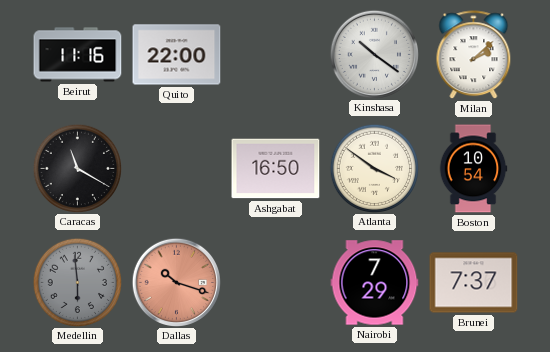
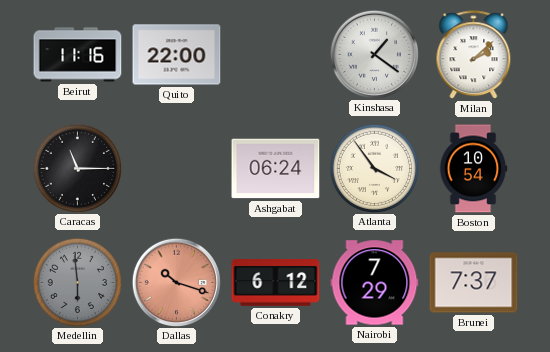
Kinshasa: 10:21 -> 1:21
Caracas: 11:20 -> 11:15
Ashgabat: 16:50 -> 06:24
Atlanta: 3:51 -> 3:54
Conakry: none -> 6:12
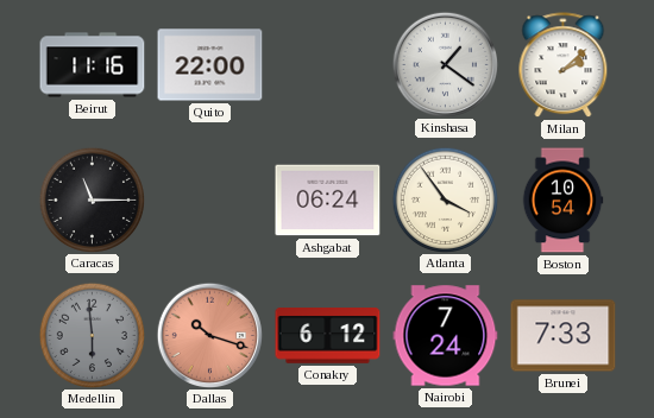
Nairobi: 7:29 -> 7:24
Brunei: 7:37 -> 7:33
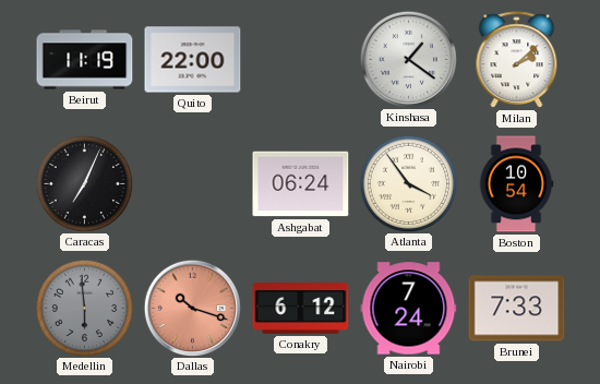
Beirut: 11:16 -> 11:19
Caracas: 11:15 -> 7:04
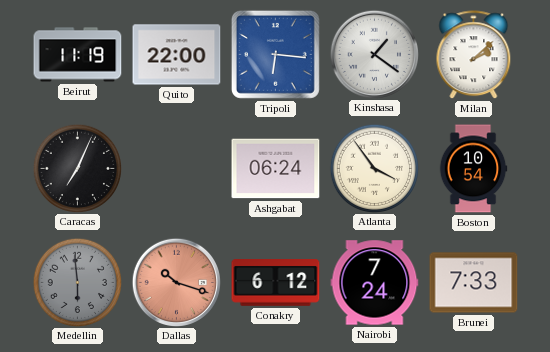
Tripoli: none -> 6:16
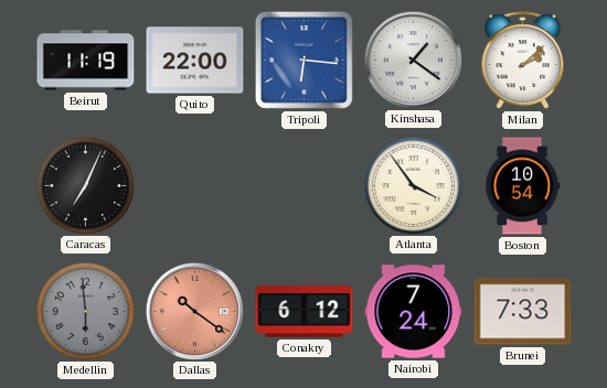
Ashgabat: 06:24 -> none
Dallas: 10:18 -> 10:21
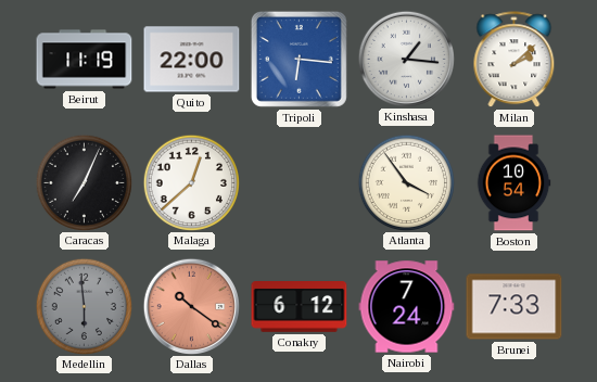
Kinshasa: 1:21 -> 1:16
Malaga: none -> 12:38
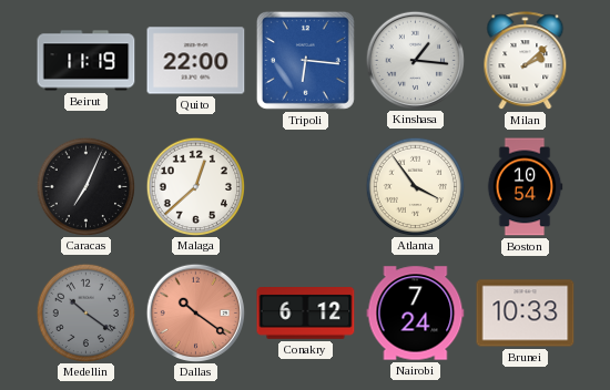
Medellin: 5:59 -> 10:21
Brunei: 7:33 -> 10:33
